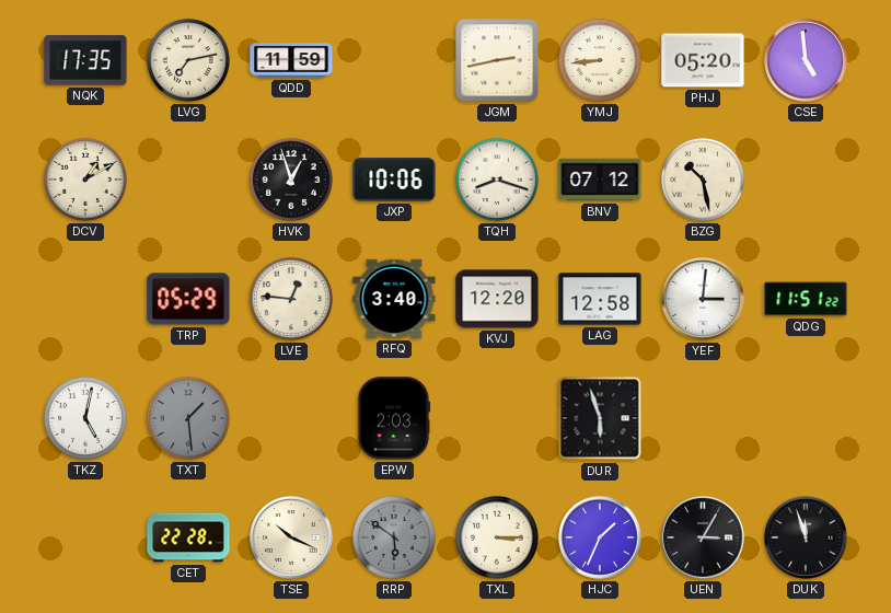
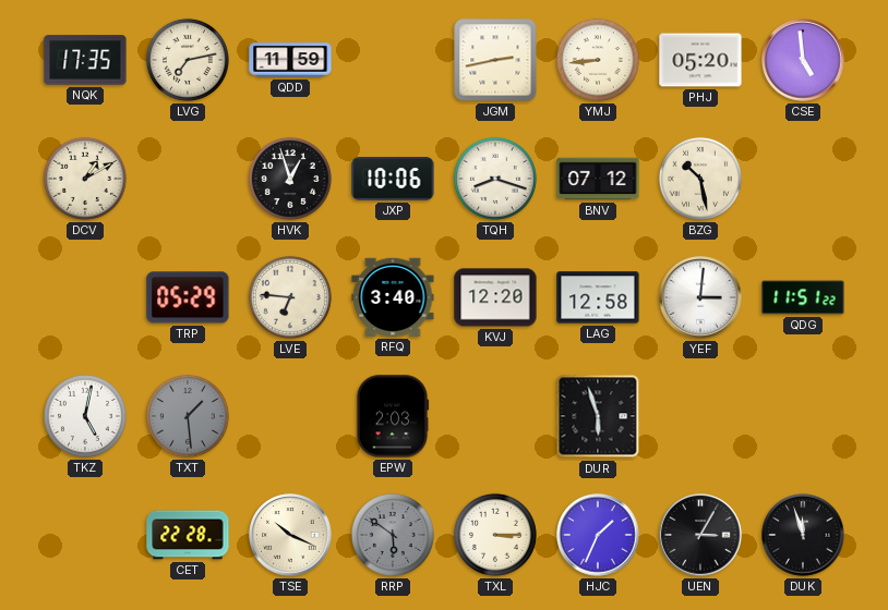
LVE: 12:46 -> 6:46
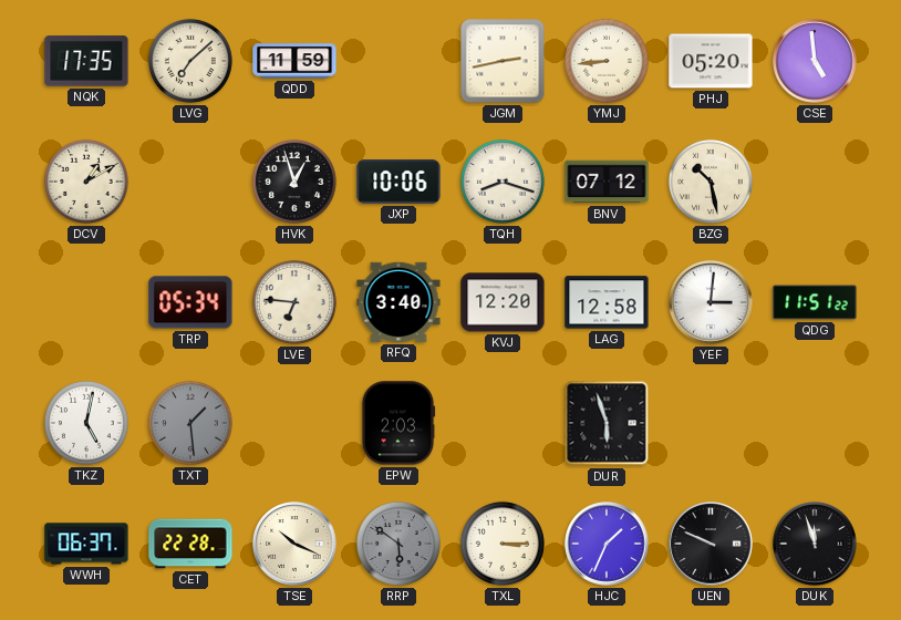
LVG: 7:13 -> 7:08
TRP: 05:29 -> 05:34
WWH: none -> 06:37
UEN: 3:05 -> 9:49
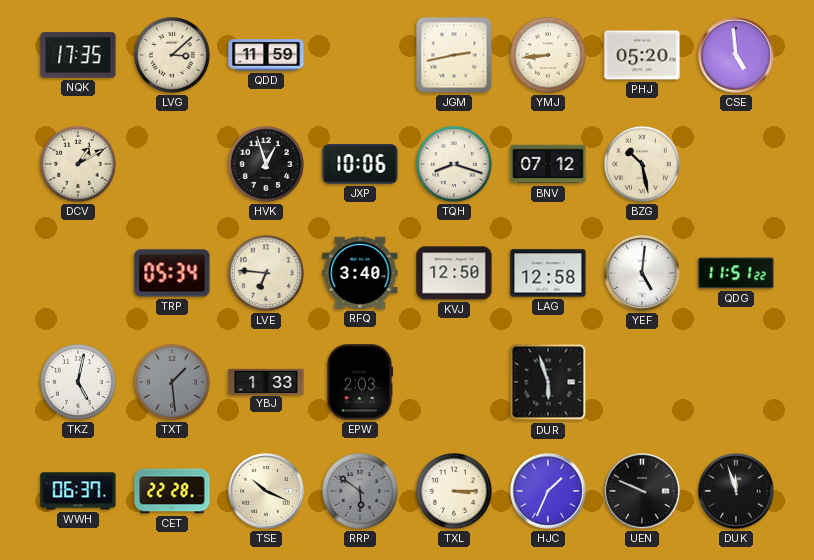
LVG: 7:08 -> 3:08
KVJ: 12:20 -> 12:50
YEF: 3:01 -> 5:01
YBJ: none -> 1:33
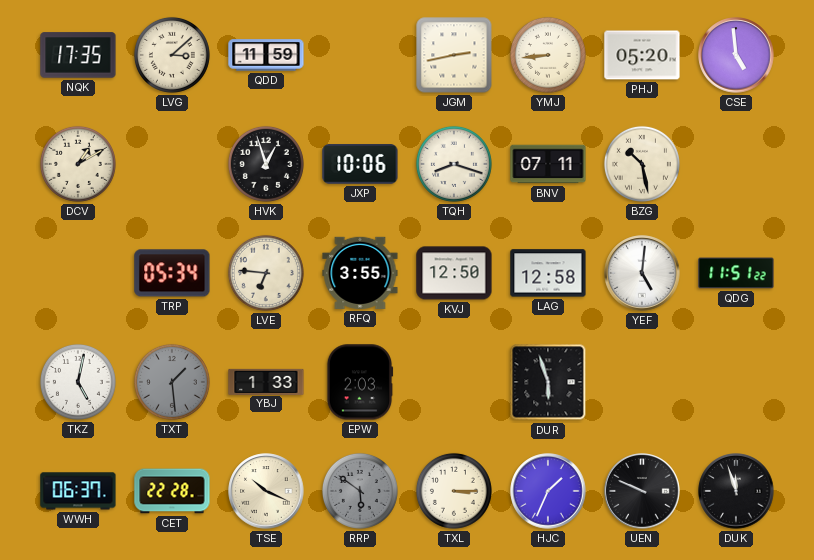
BNV: 07:12 -> 07:11
RFQ: 3:40 -> 3:55
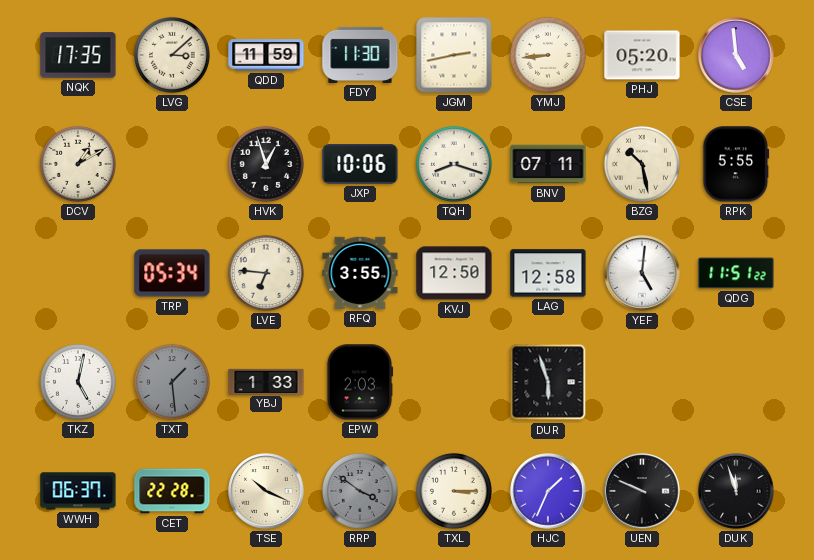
FDY: none -> 11:30
RPK: none -> 5:55
RRP: 5:51 -> 3:51
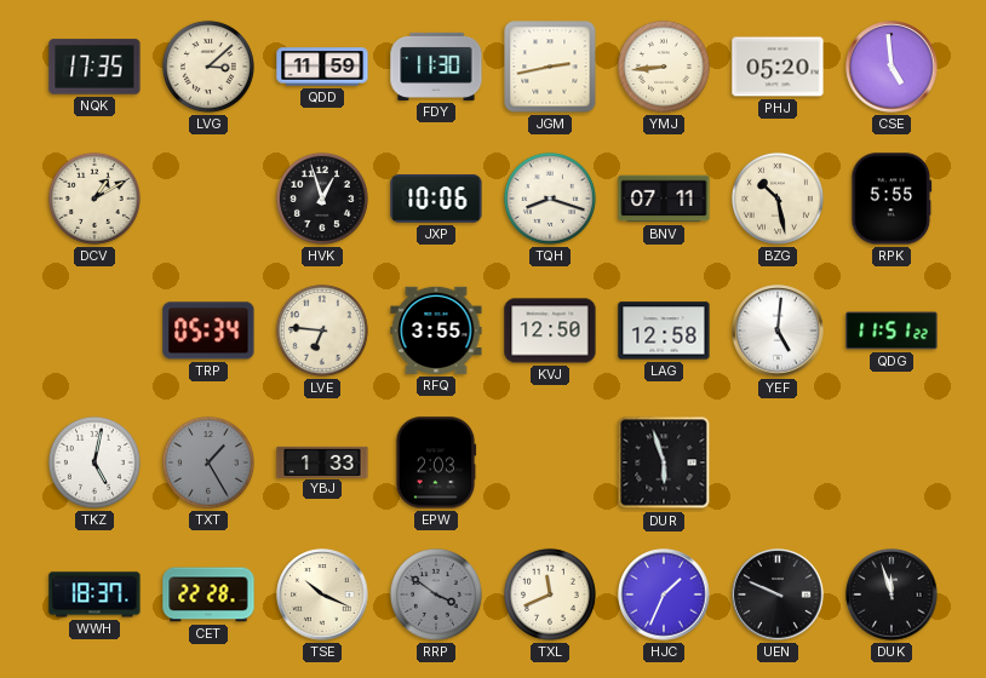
TXT: 1:29 -> 1:25
WWH: 06:37 -> 18:37
TXL: 3:15 -> 11:41
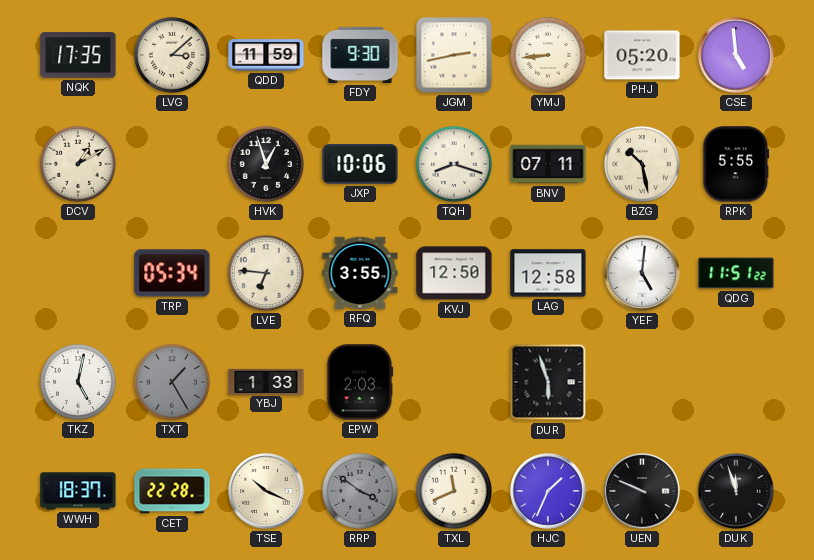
FDY: 11:30 -> 9:30
